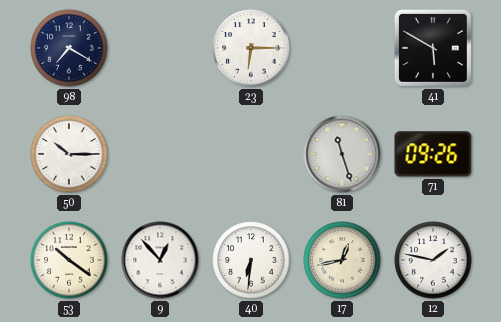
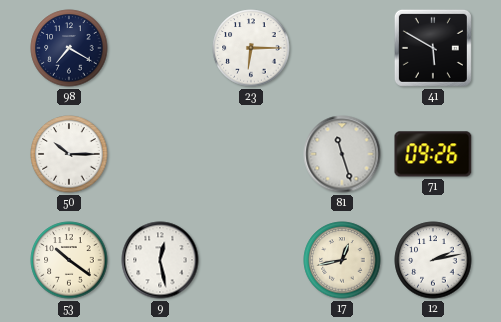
9: 12:53 -> 12:28
40: 6:31 -> none
12: 1:47 -> 2:13
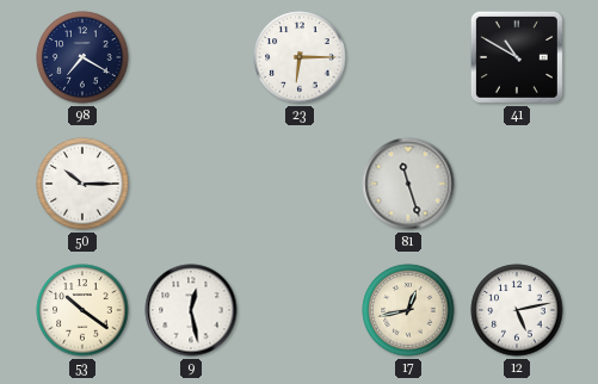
41: 5:50 -> 10:50
71: 09:26 -> none
12: 2:13 -> 5:13
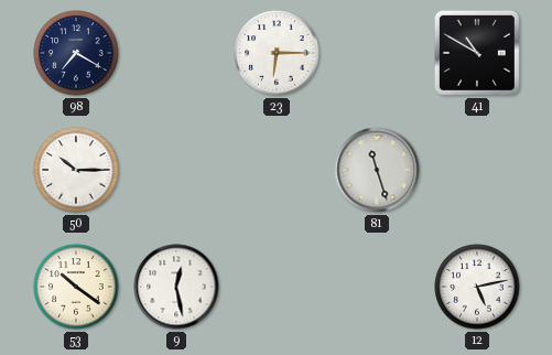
17: 12:43 -> none
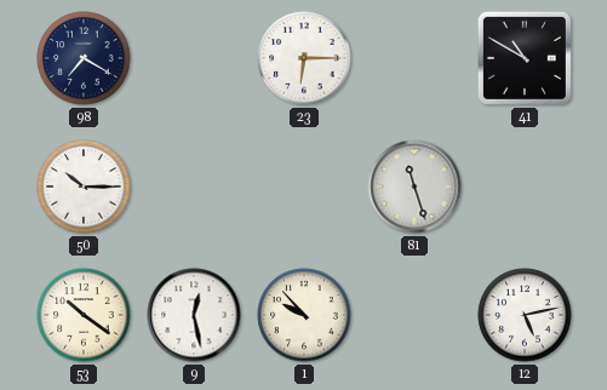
1: none -> 9:53
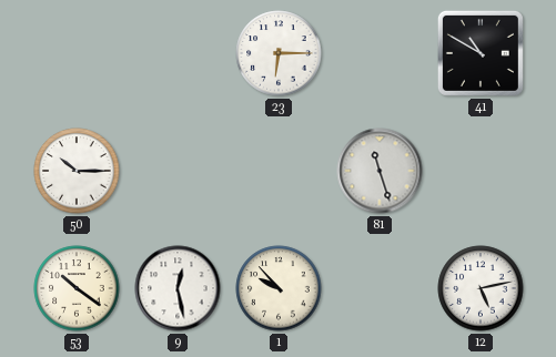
98: 7:20 -> none
